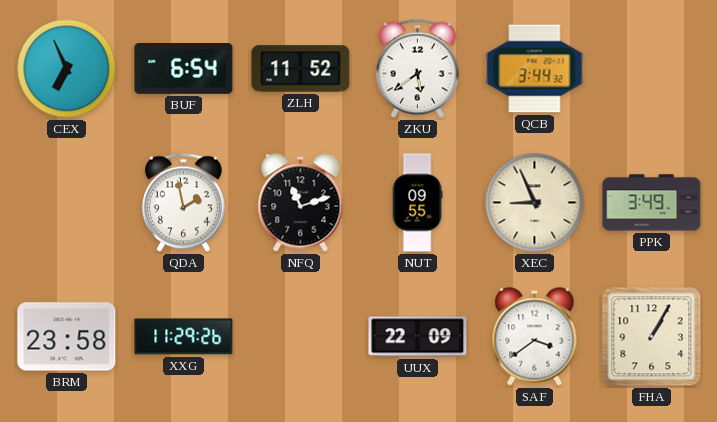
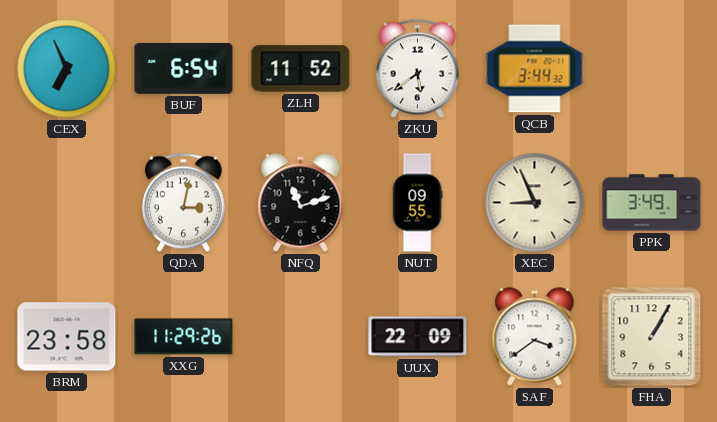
QDA: 1:58 -> 3:02
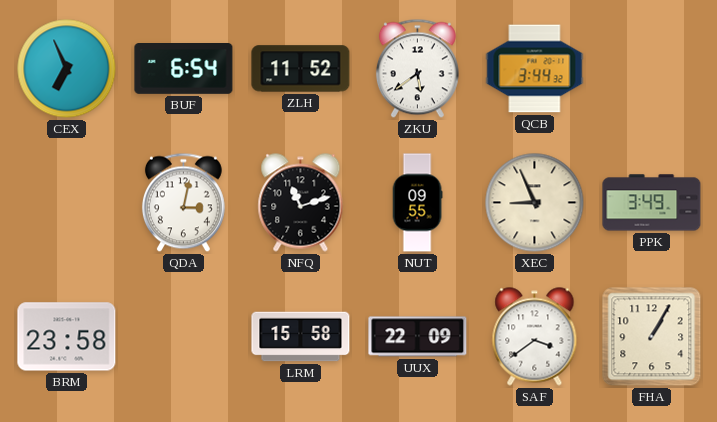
XXG: 11:29 -> none
LRM: none -> 15:58
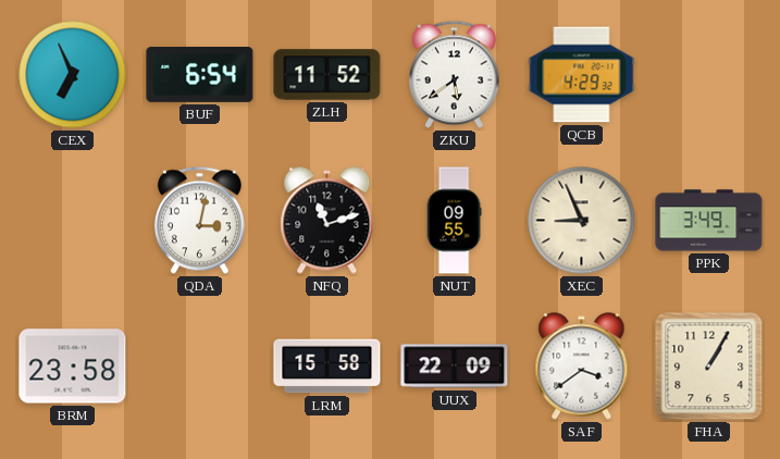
QCB: 3:44 -> 4:29
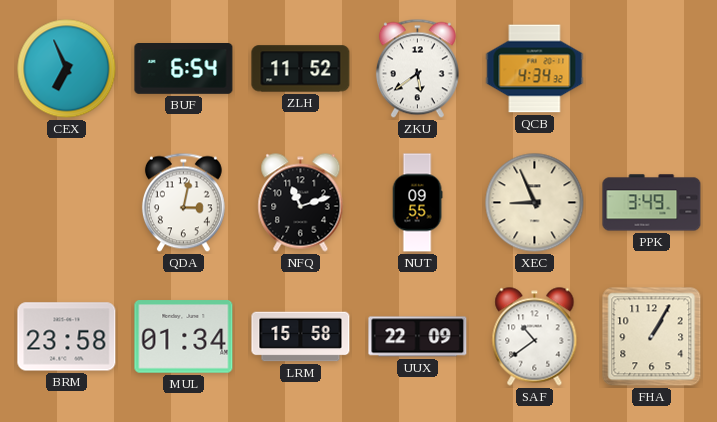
QCB: 4:29 -> 4:34
MUL: none -> 01:34
SAF: 3:39 -> 10:39
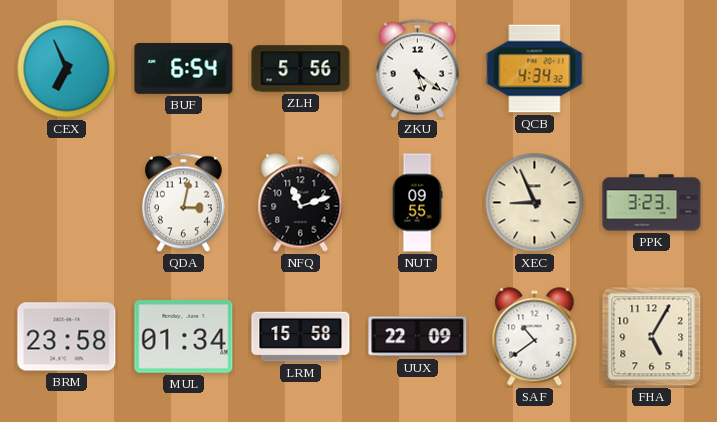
ZLH: 11:52 -> 5:56
ZKU: 5:39 -> 5:21
PPK: 3:49 -> 3:23
FHA: 1:05 -> 5:05
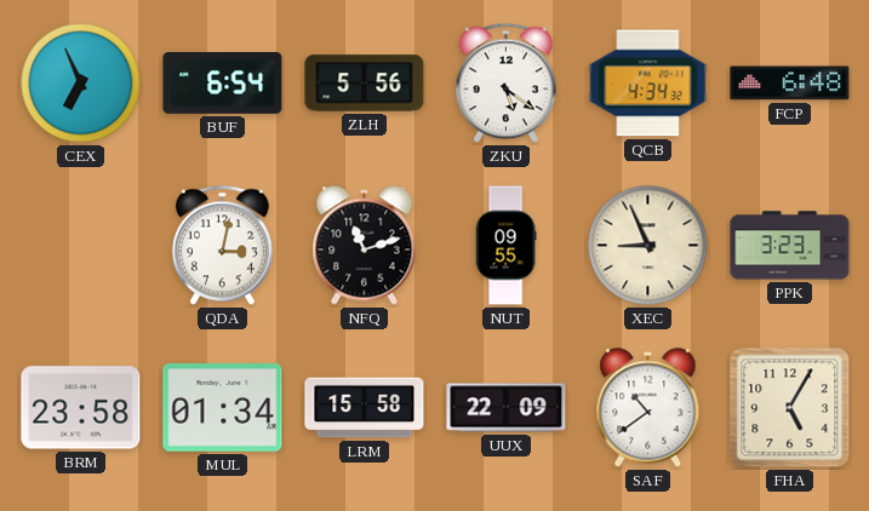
FCP: none -> 6:48
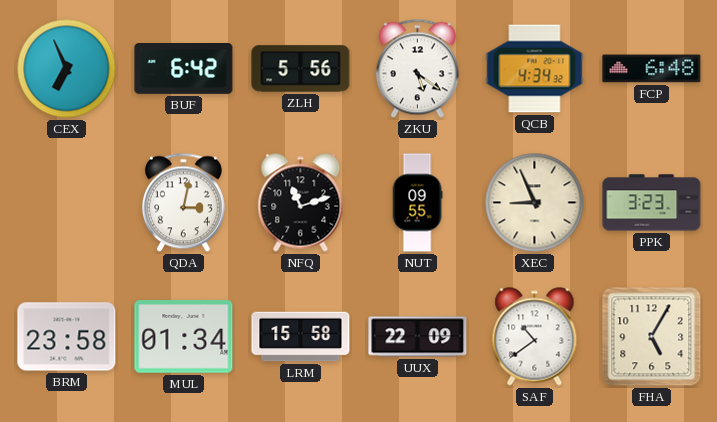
BUF: 6:54 -> 6:42
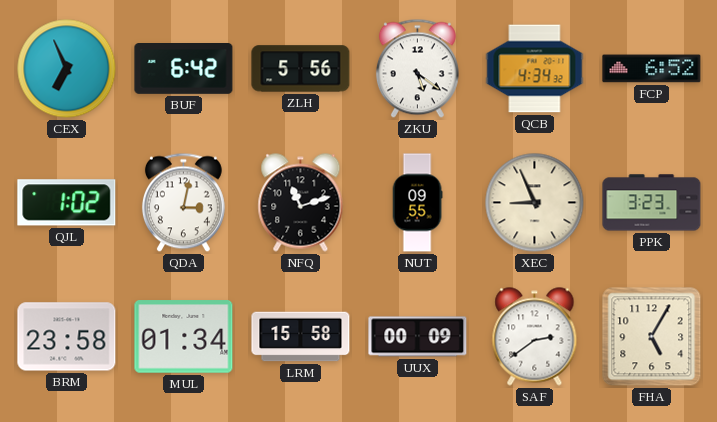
FCP: 6:48 -> 6:52
QJL: none -> 1:02
UUX: 22:09 -> 00:09
SAF: 10:39 -> 2:39
